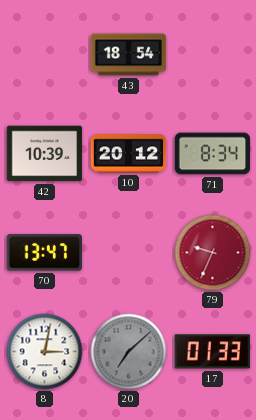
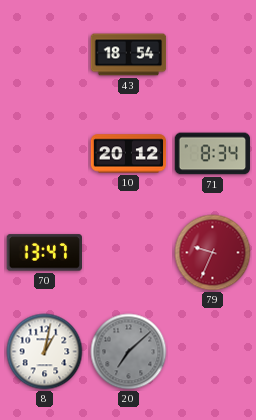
42: 10:39 -> none
8: 3:02 -> 1:02
17: 01:33 -> none
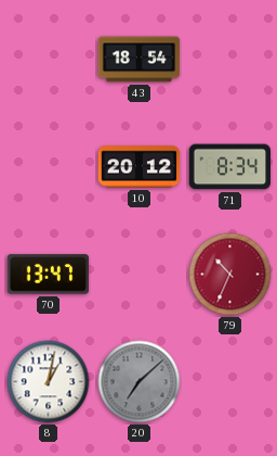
79: 9:34 -> 10:34
